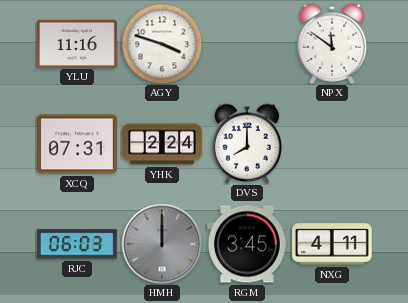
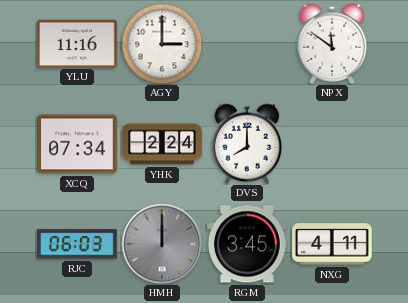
AGY: 3:48 -> 3:00
XCQ: 07:31 -> 07:34
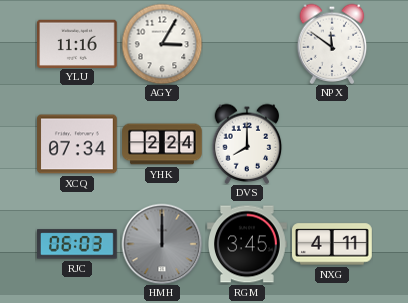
AGY: 3:00 -> 3:05
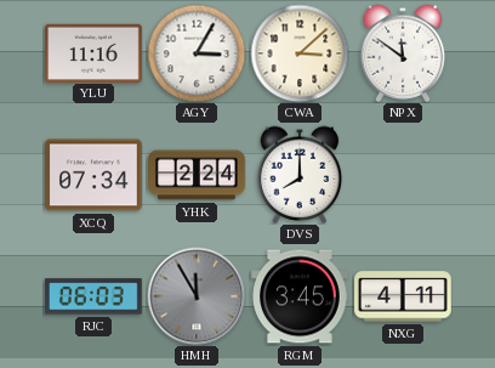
CWA: none -> 3:08
HMH: 12:00 -> 11:55
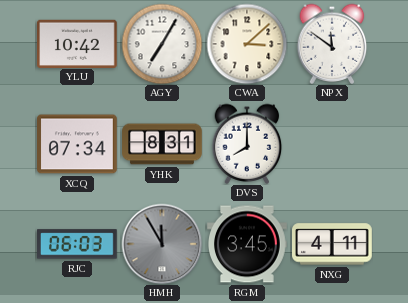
YLU: 11:16 -> 10:42
AGY: 3:05 -> 7:05
YHK: 2:24 -> 8:31
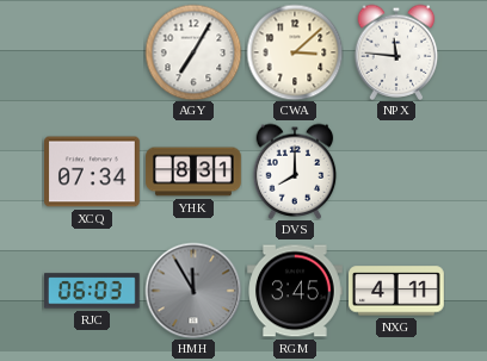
YLU: 10:42 -> none
NPX: 11:51 -> 11:46
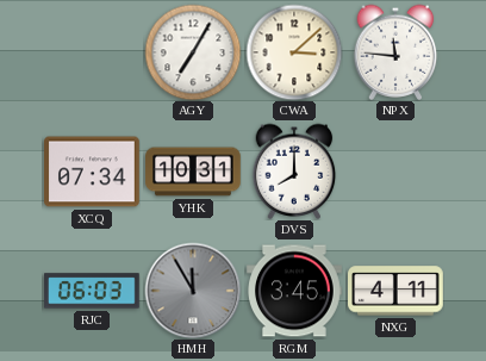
YHK: 8:31 -> 10:31
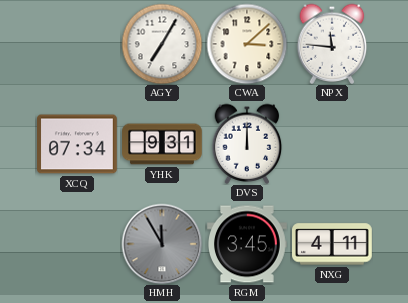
YHK: 10:31 -> 9:31
DVS: 8:00 -> 12:00
RJC: 06:03 -> none
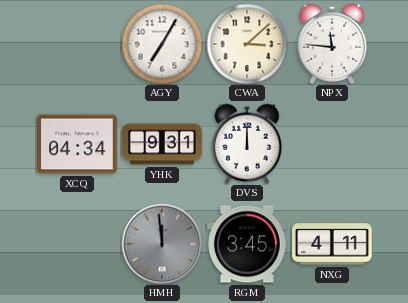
XCQ: 07:34 -> 04:34
HMH: 11:55 -> 11:59
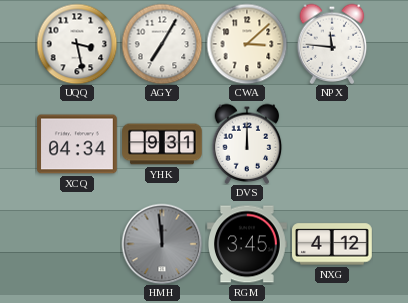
UQQ: none -> 3:28
NXG: 4:11 -> 4:12
